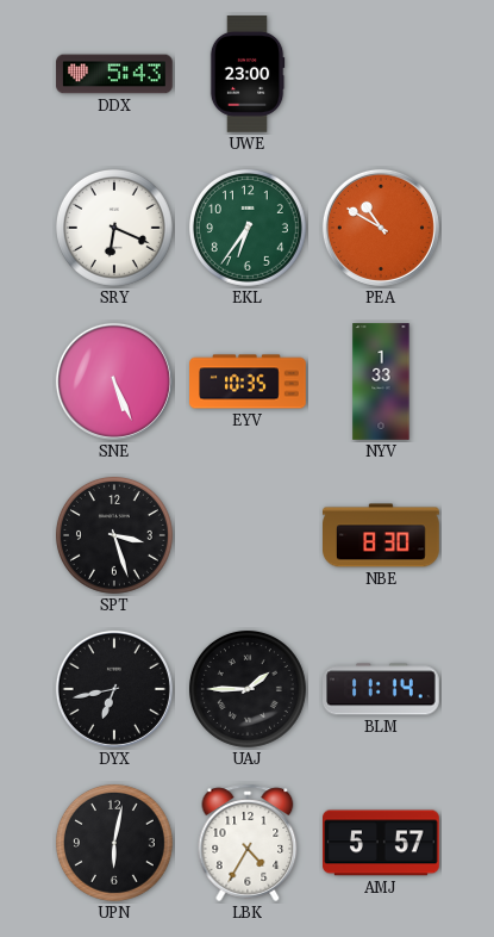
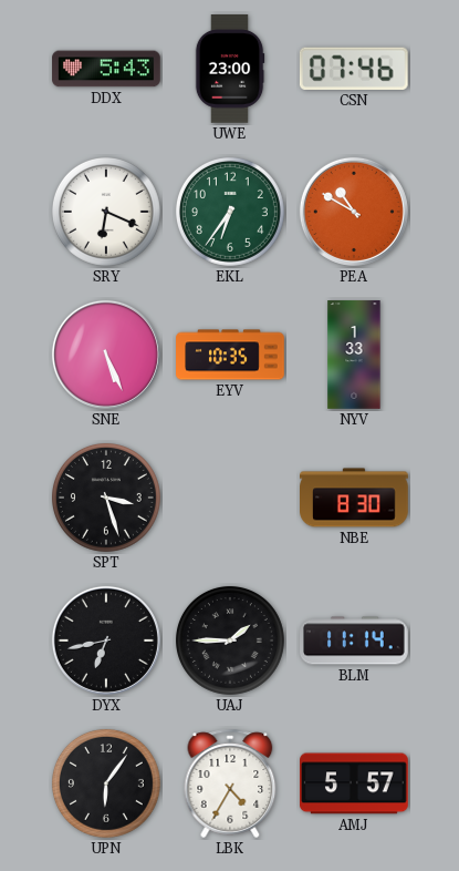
CSN: none -> 07:46
UPN: 6:02 -> 6:06
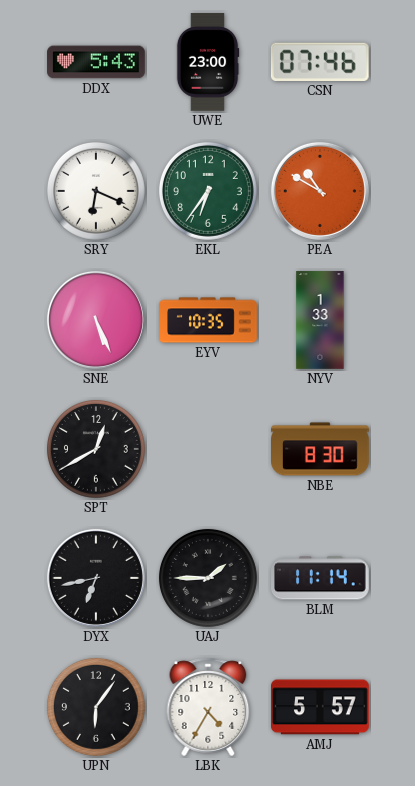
SPT: 3:27 -> 12:40
